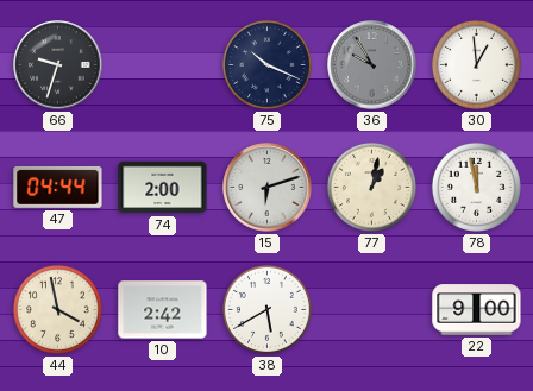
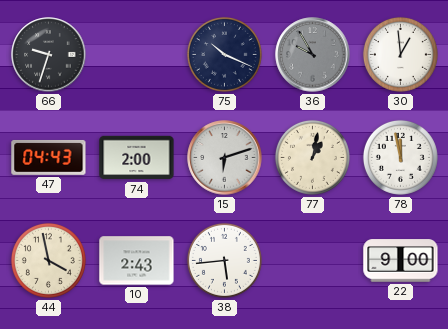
47: 04:44 -> 04:43
10: 2:42 -> 2:43
38: 5:40 -> 5:44
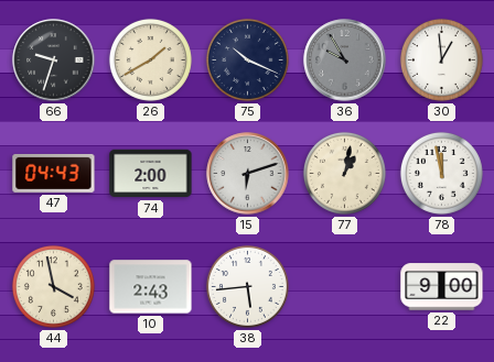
26: none -> 1:40
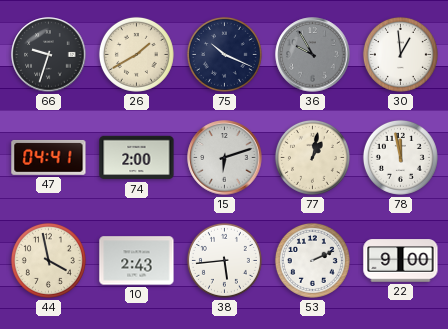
47: 04:43 -> 04:41
53: none -> 2:11
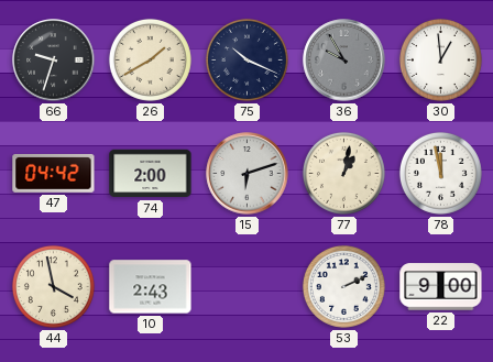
47: 04:41 -> 04:42
38: 5:44 -> none
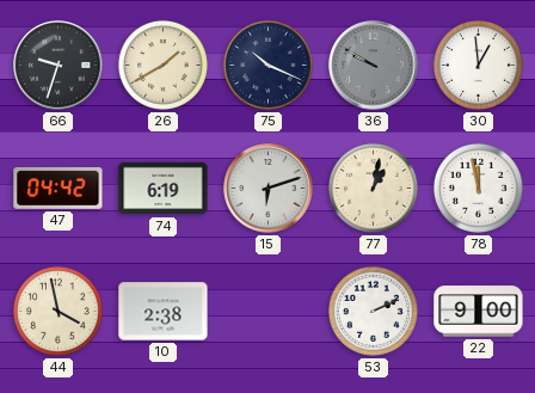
36: 9:55 -> 9:50
74: 2:00 -> 6:19
10: 2:43 -> 2:38
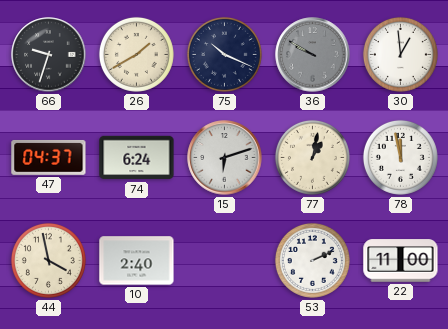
47: 04:42 -> 04:37
74: 6:19 -> 6:24
10: 2:38 -> 2:40
22: 9:00 -> 11:00
